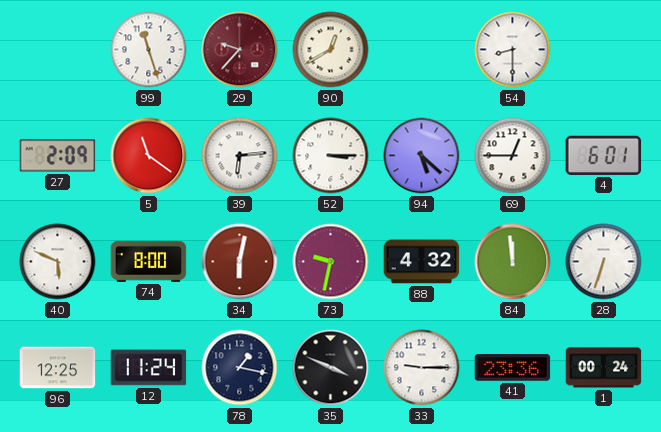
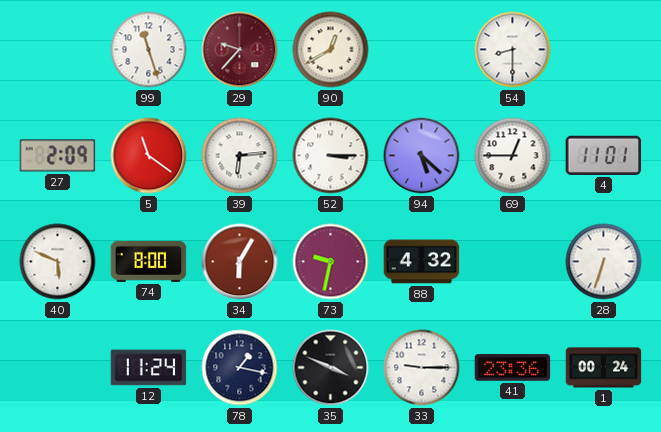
4: 6:01 -> 11:01
34: 6:02 -> 6:05
84: 11:59 -> none
96: 12:25 -> none
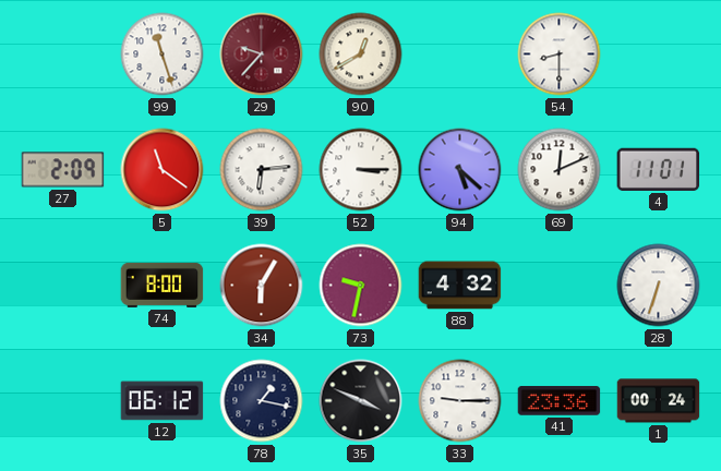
69: 12:45 -> 12:11
40: 5:49 -> none
12: 11:24 -> 06:12
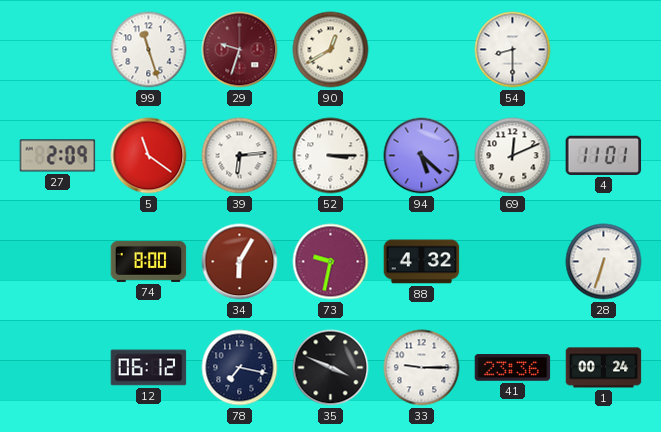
29: 9:37 -> 9:33
78: 1:17 -> 7:17
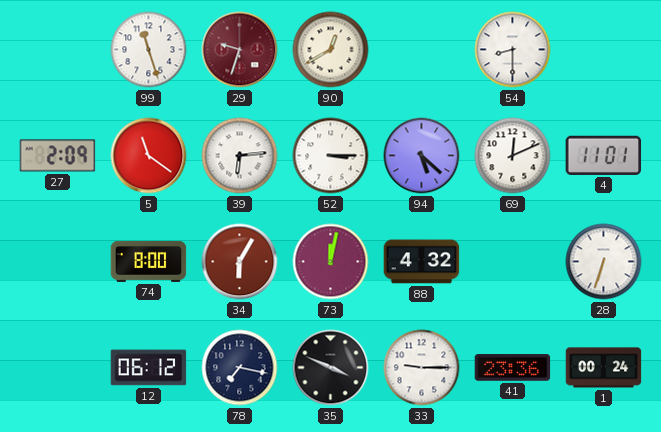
73: 9:32 -> 12:02
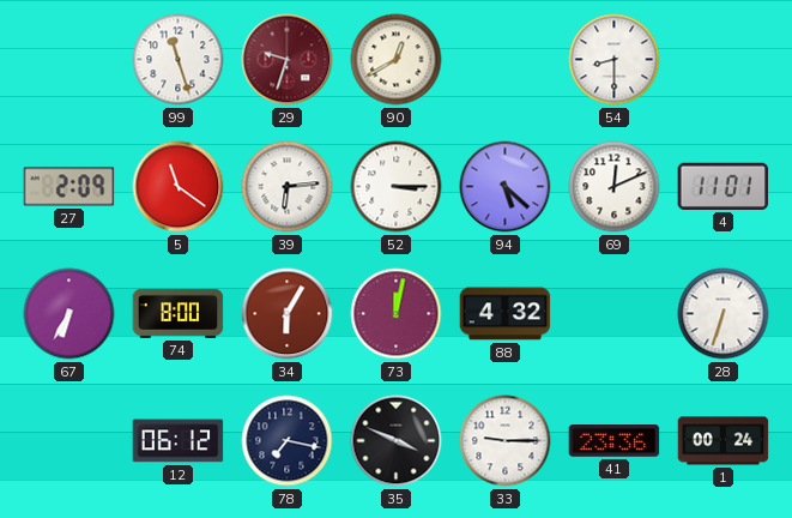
67: none -> 6:35
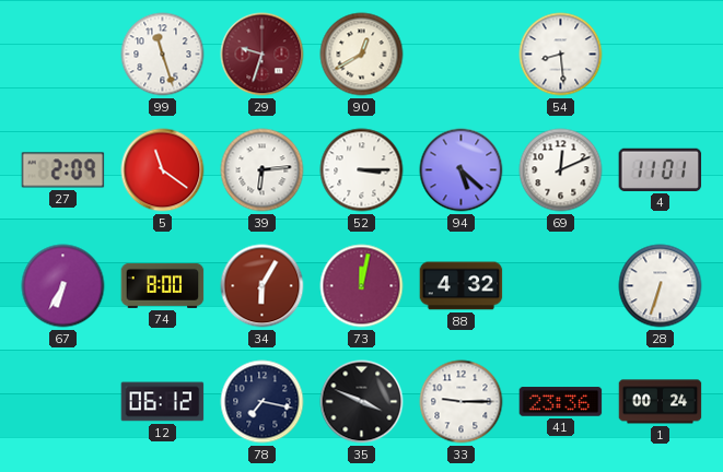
54: 8:30 -> 8:29
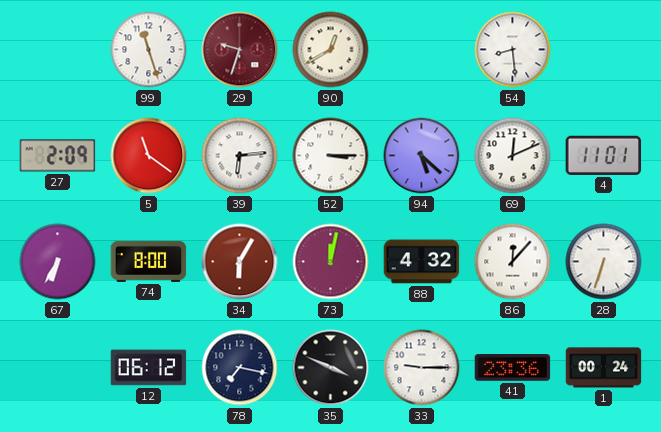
86: none -> 12:07
